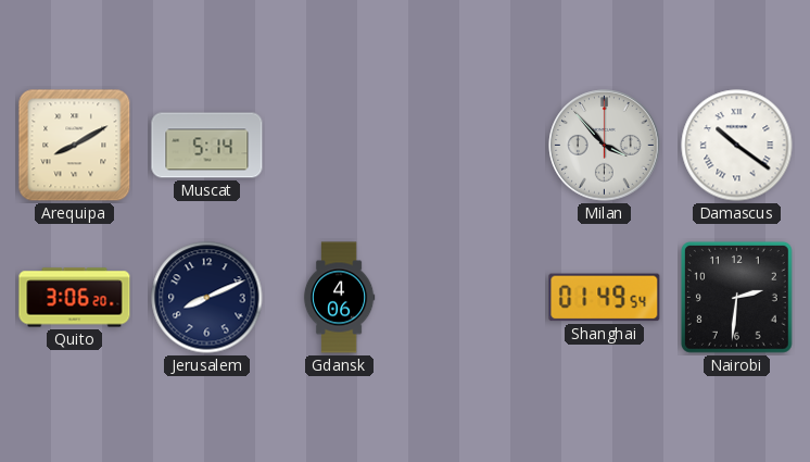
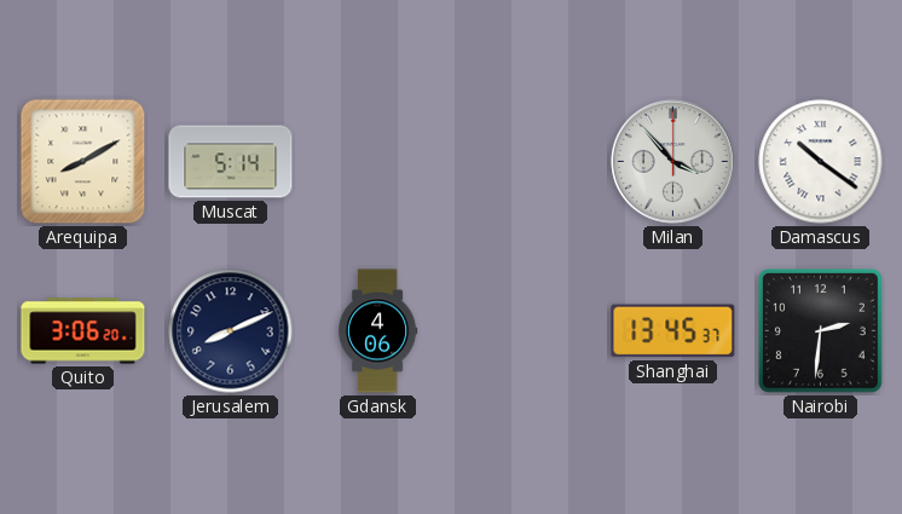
Shanghai: 01:49 -> 13:45
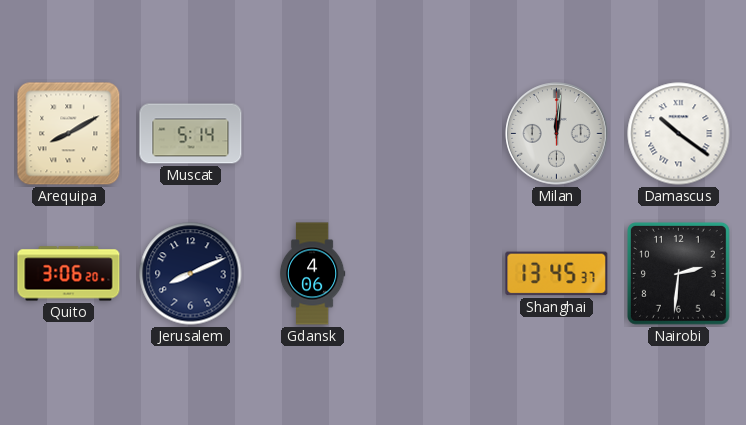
Milan: 3:53 -> 12:01
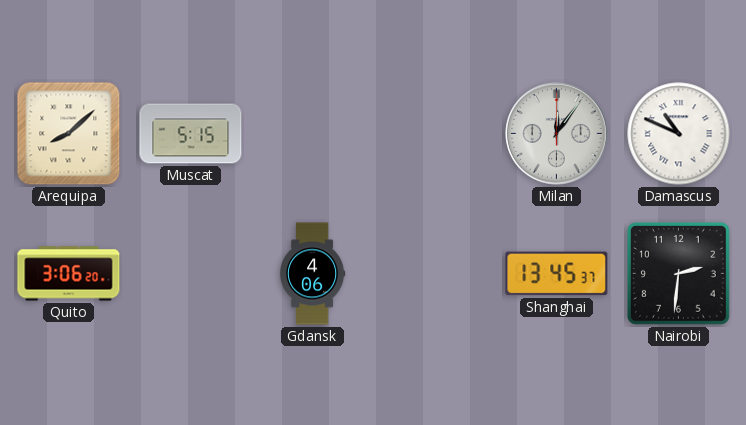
Arequipa: 8:10 -> 8:08
Muscat: 5:14 -> 5:15
Milan: 12:01 -> 12:06
Damascus: 10:21 -> 10:49
Jerusalem: 8:11 -> none
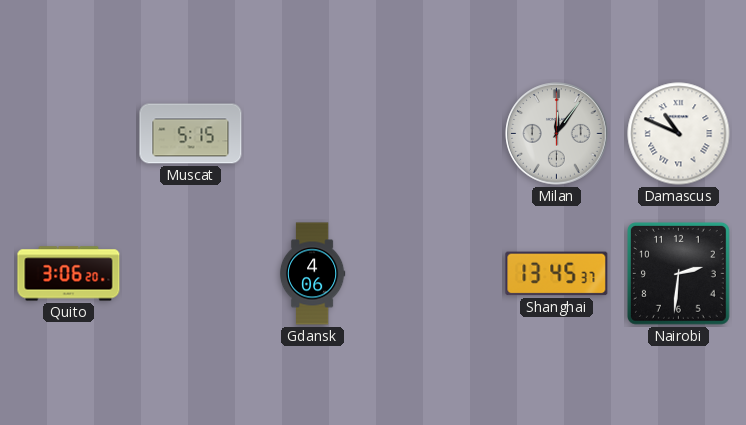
Arequipa: 8:08 -> none
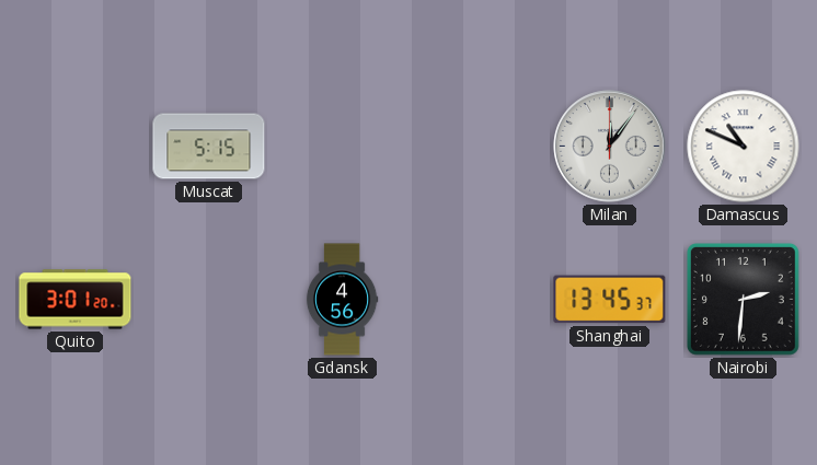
Quito: 3:06 -> 3:01
Gdansk: 4:06 -> 4:56
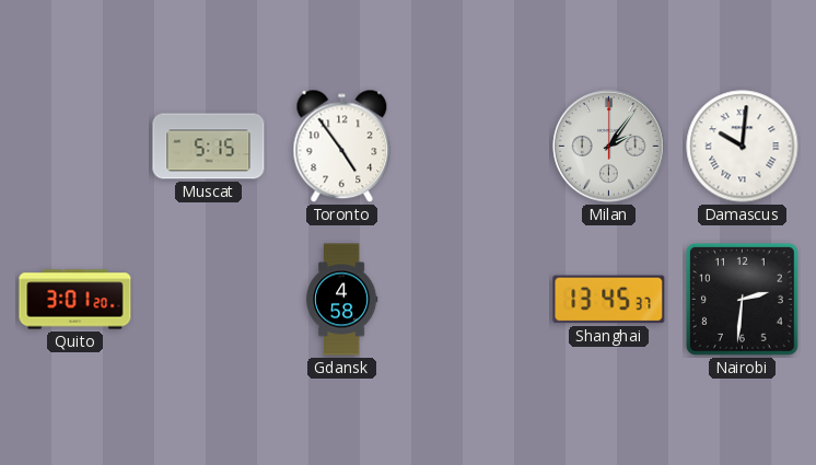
Toronto: none -> 4:54
Milan: 12:06 -> 2:06
Damascus: 10:49 -> 10:01
Gdansk: 4:56 -> 4:58
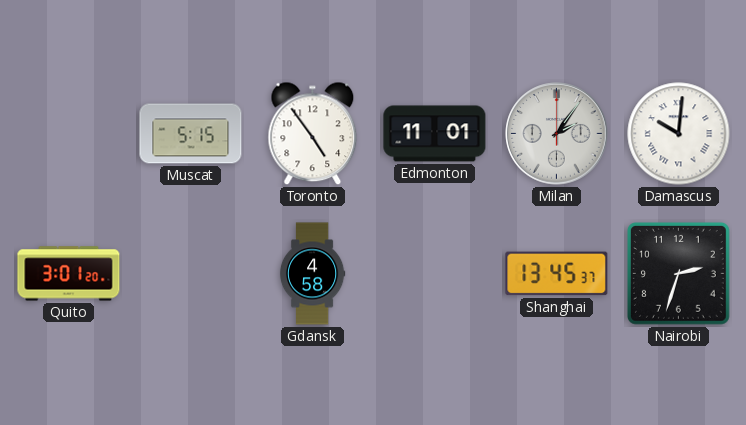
Edmonton: none -> 11:01
Nairobi: 2:31 -> 2:33
